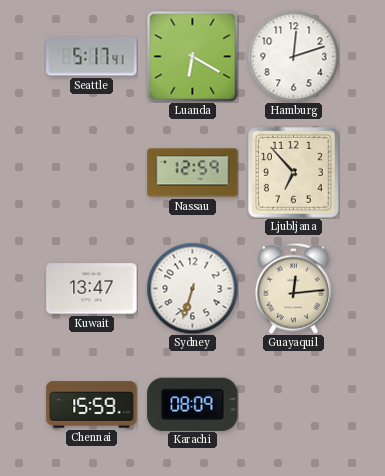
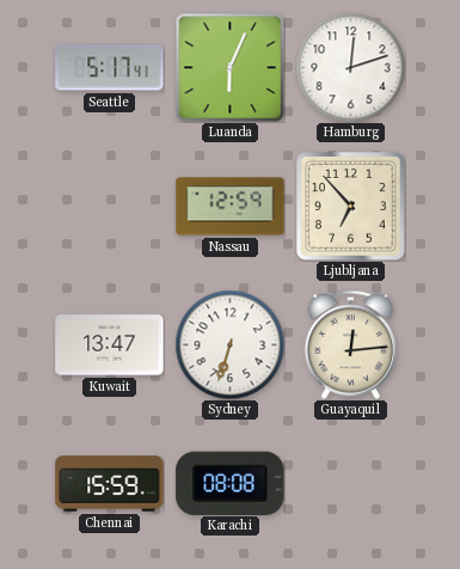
Luanda: 6:20 -> 6:04
Karachi: 08:09 -> 08:08
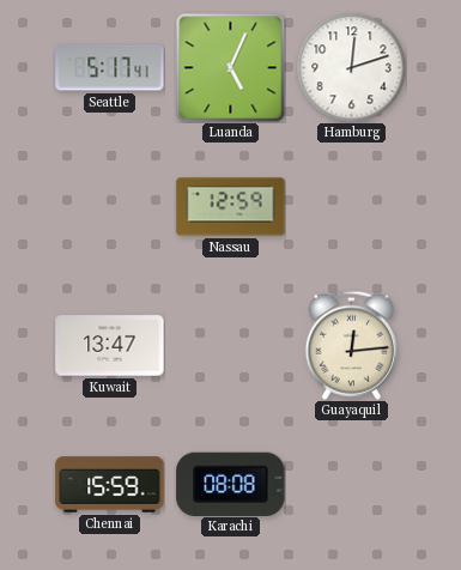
Luanda: 6:04 -> 5:04
Ljubljana: 6:53 -> none
Sydney: 6:33 -> none
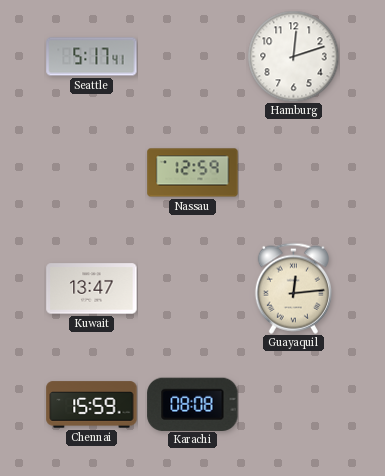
Luanda: 5:04 -> none
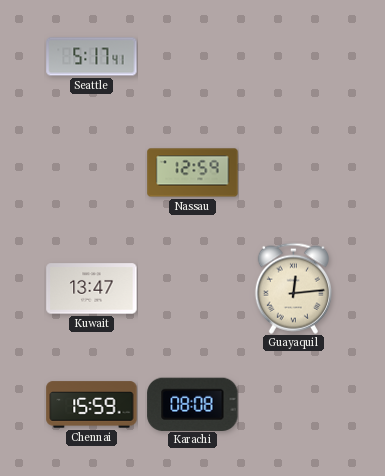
Hamburg: 12:12 -> none
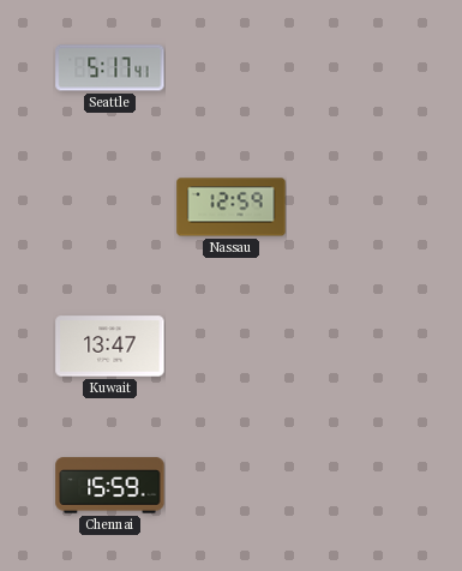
Guayaquil: 12:14 -> none
Karachi: 08:08 -> none
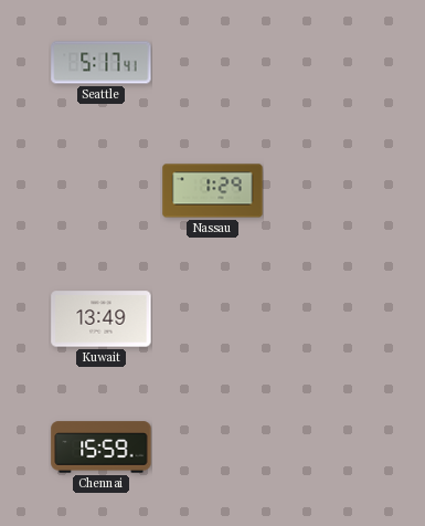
Nassau: 12:59 -> 1:29
Kuwait: 13:47 -> 13:49
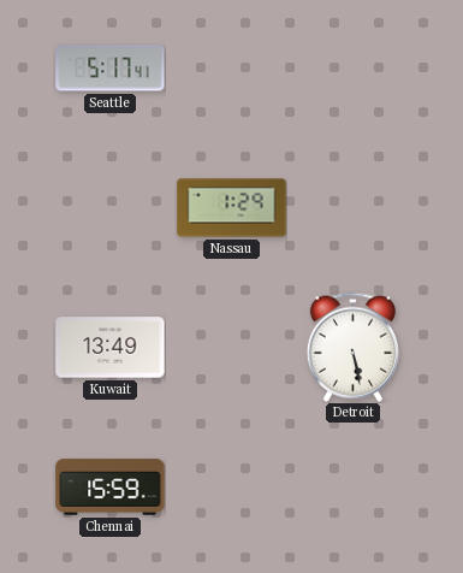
Detroit: none -> 5:28
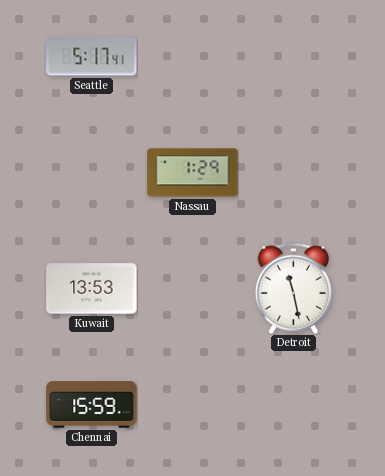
Kuwait: 13:49 -> 13:53
Detroit: 5:28 -> 11:28
